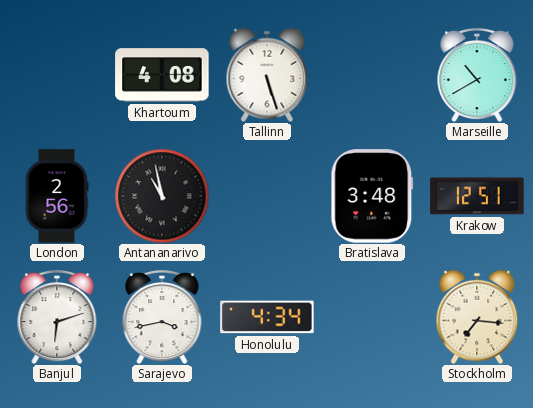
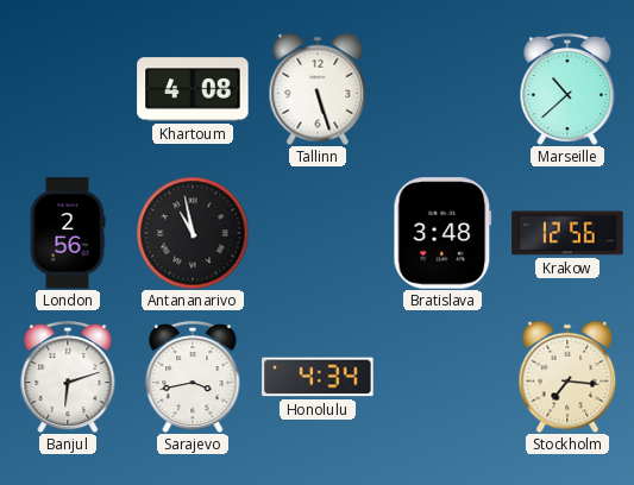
Marseille: 10:40 -> 10:38
Krakow: 12:51 -> 12:56
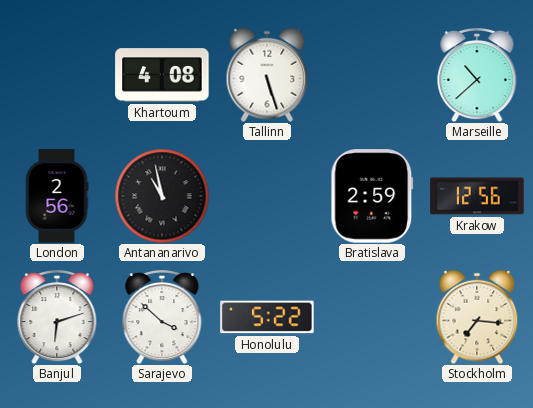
Bratislava: 3:48 -> 2:59
Sarajevo: 3:43 -> 3:52
Honolulu: 4:34 -> 5:22
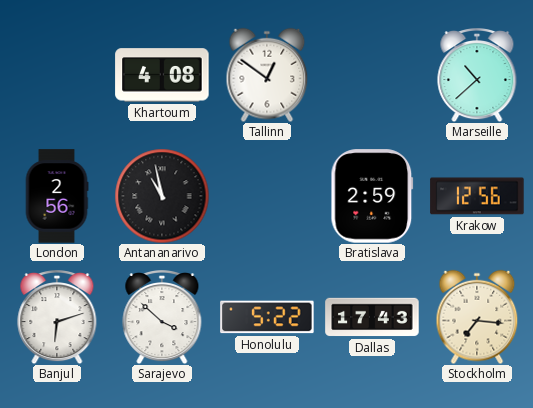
Tallinn: 5:27 -> 12:51
Dallas: none -> 17:43
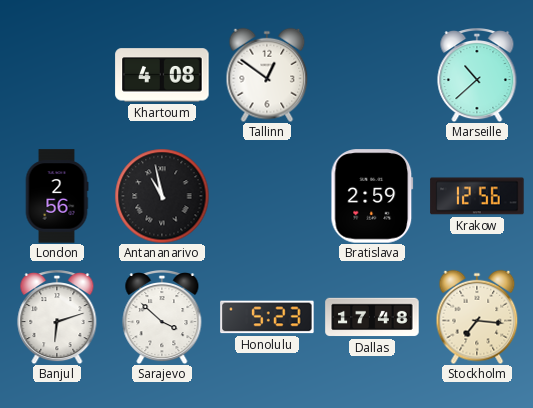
Honolulu: 5:22 -> 5:23
Dallas: 17:43 -> 17:48
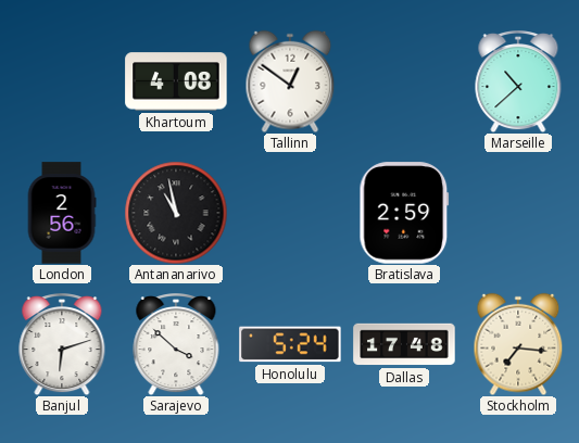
Krakow: 12:56 -> none
Honolulu: 5:23 -> 5:24
